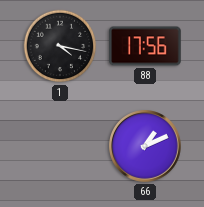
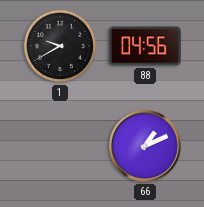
1: 4:17 -> 9:40
88: 17:56 -> 04:56
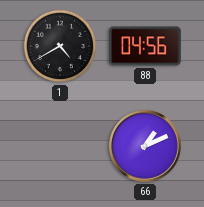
1: 9:40 -> 4:40
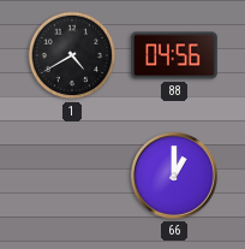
66: 1:11 -> 1:00
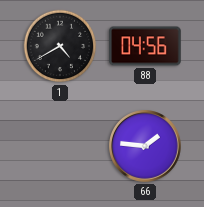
66: 1:00 -> 1:46
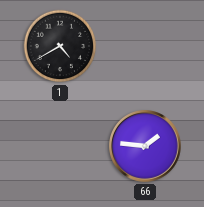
88: 04:56 -> none
